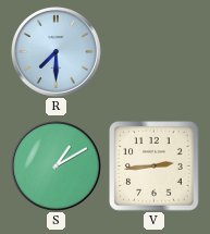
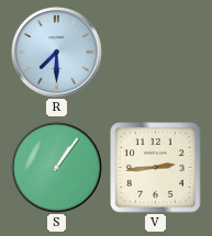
S: 1:10 -> 1:06
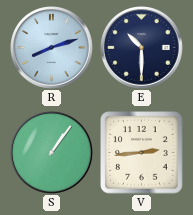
R: 7:30 -> 8:12
E: none -> 10:30
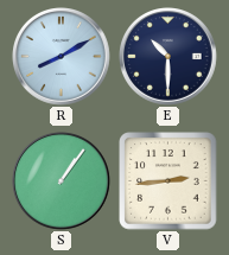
R: 8:12 -> 8:10
